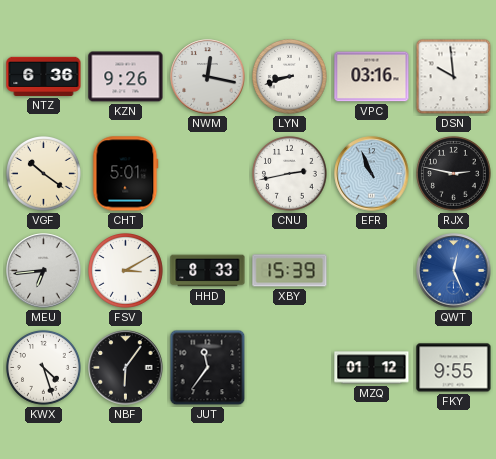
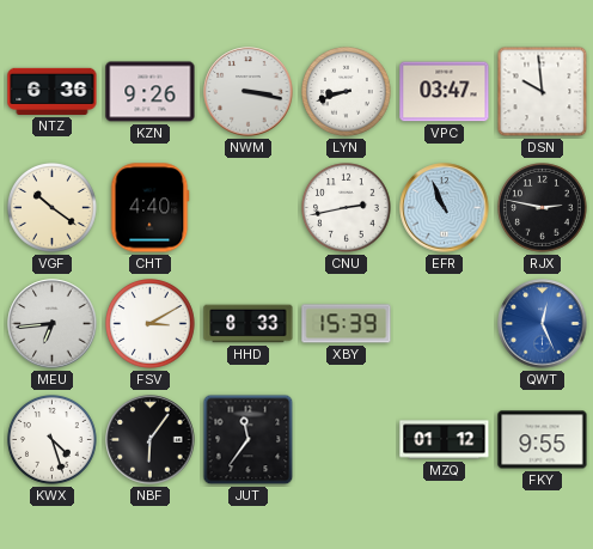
NWM: 12:17 -> 3:17
VPC: 03:16 -> 03:47
CHT: 5:01 -> 4:40
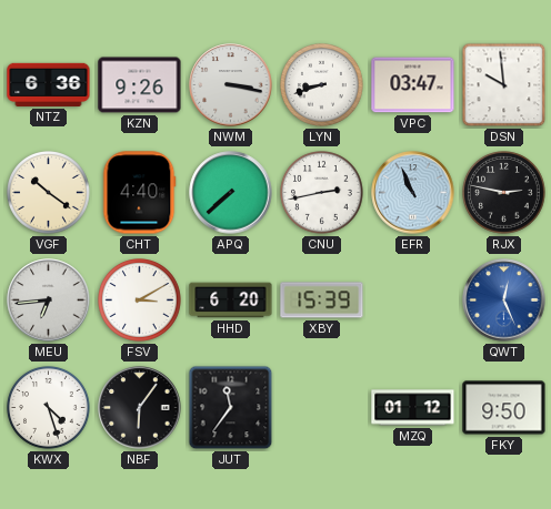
APQ: none -> 7:38
HHD: 8:33 -> 6:20
FKY: 9:55 -> 9:50
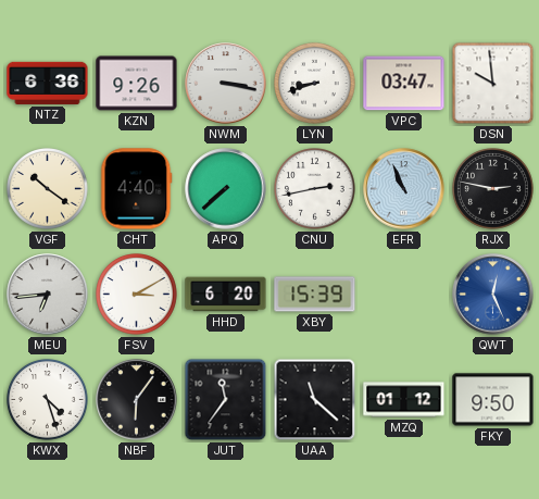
UAA: none -> 11:22
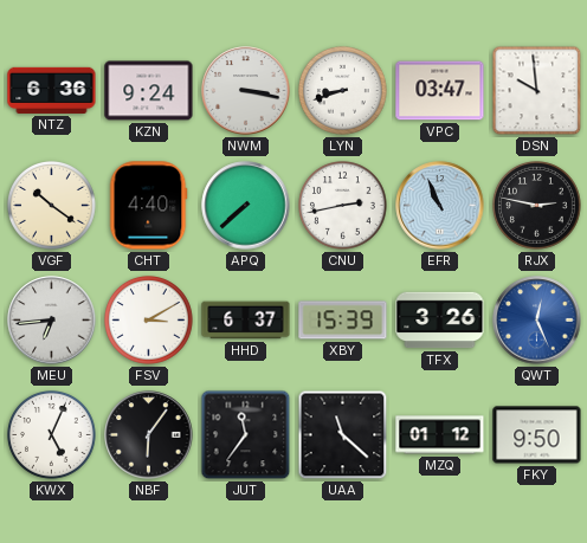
KZN: 9:26 -> 9:24
HHD: 6:20 -> 6:37
TFX: none -> 3:26
KWX: 4:27 -> 5:04
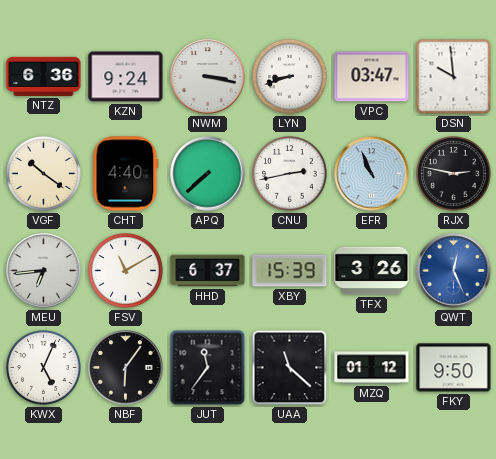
FSV: 3:10 -> 11:10
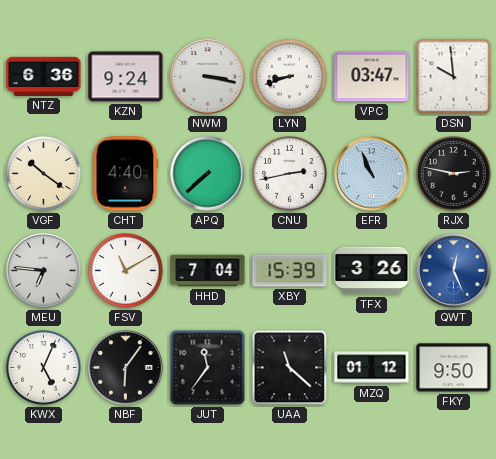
MEU: 6:44 -> 6:46
HHD: 6:37 -> 7:04
